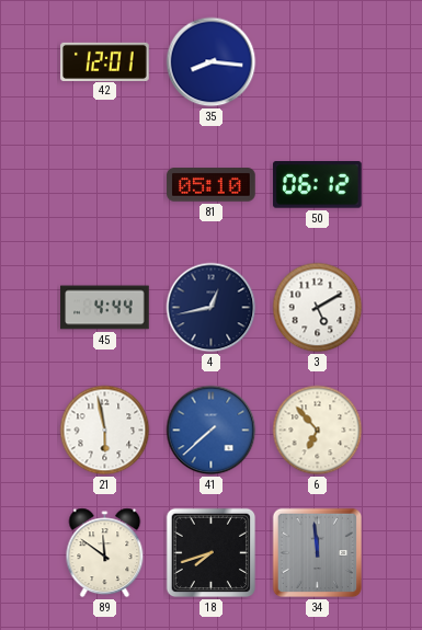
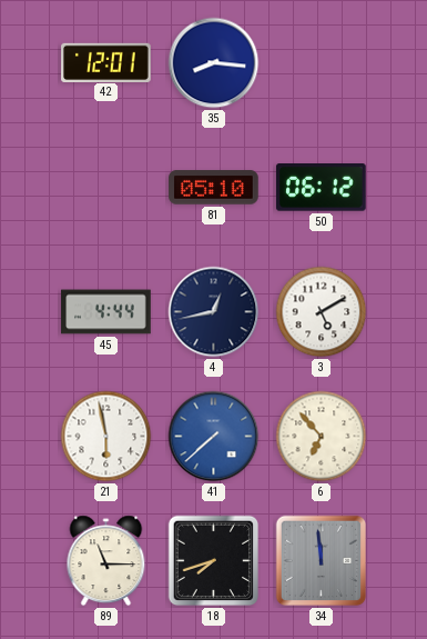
89: 11:51 -> 11:15
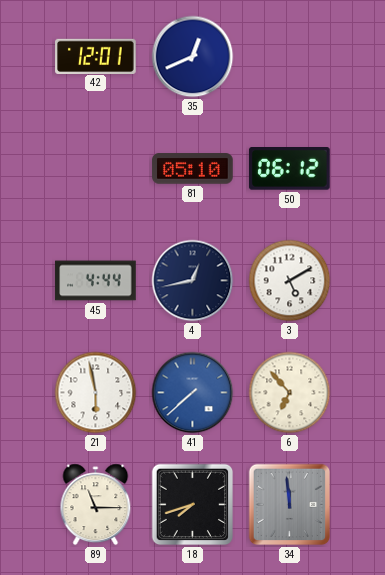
35: 8:16 -> 12:41
